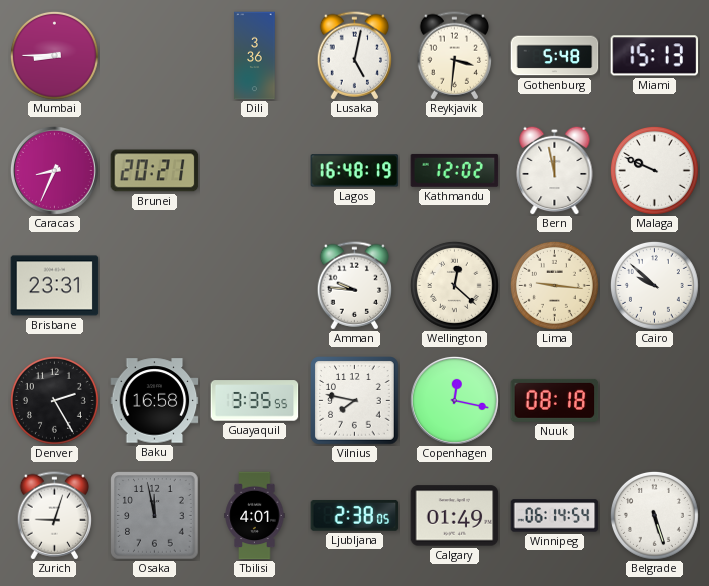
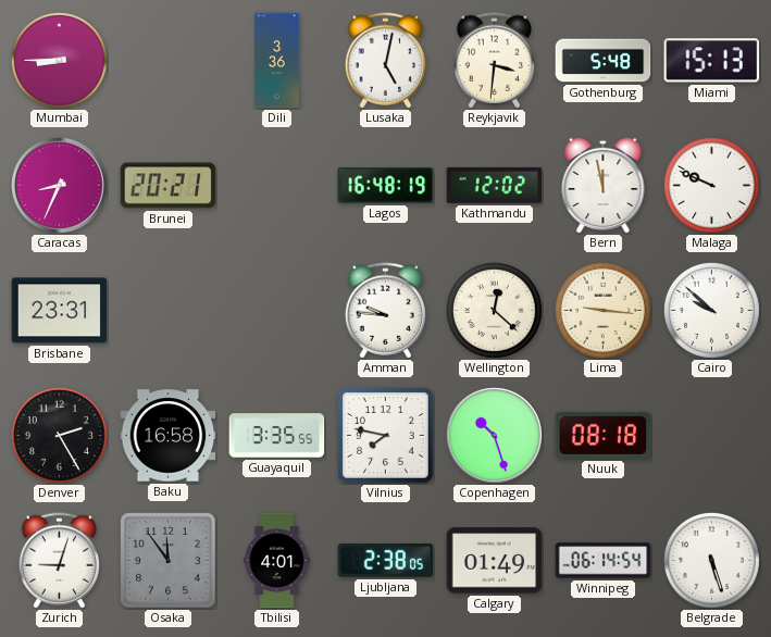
Copenhagen: 12:17 -> 10:27
Osaka: 11:58 -> 11:54
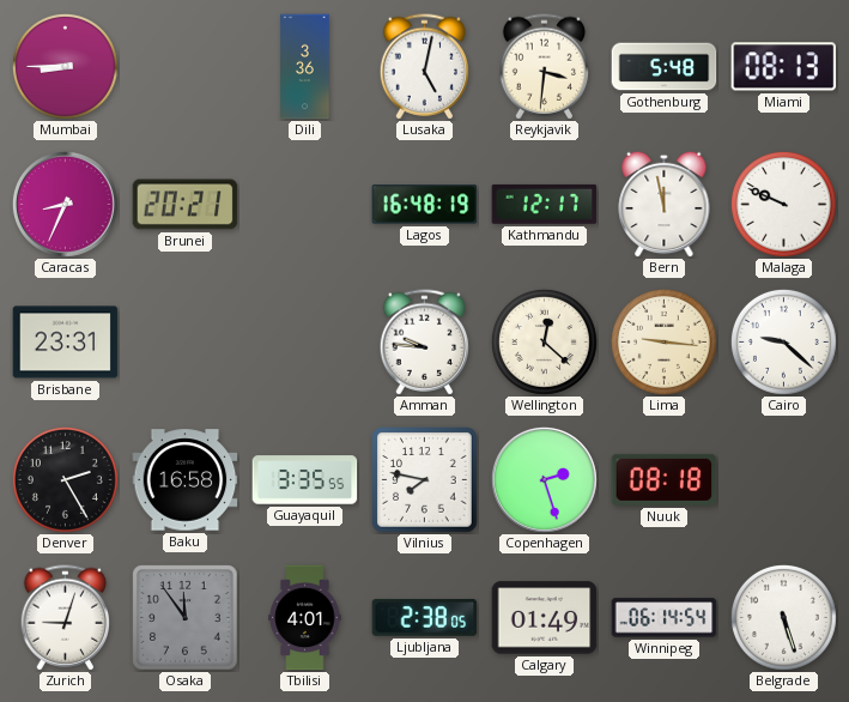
Miami: 15:13 -> 08:13
Kathmandu: 12:02 -> 12:17
Cairo: 9:52 -> 9:22
Copenhagen: 10:27 -> 2:27
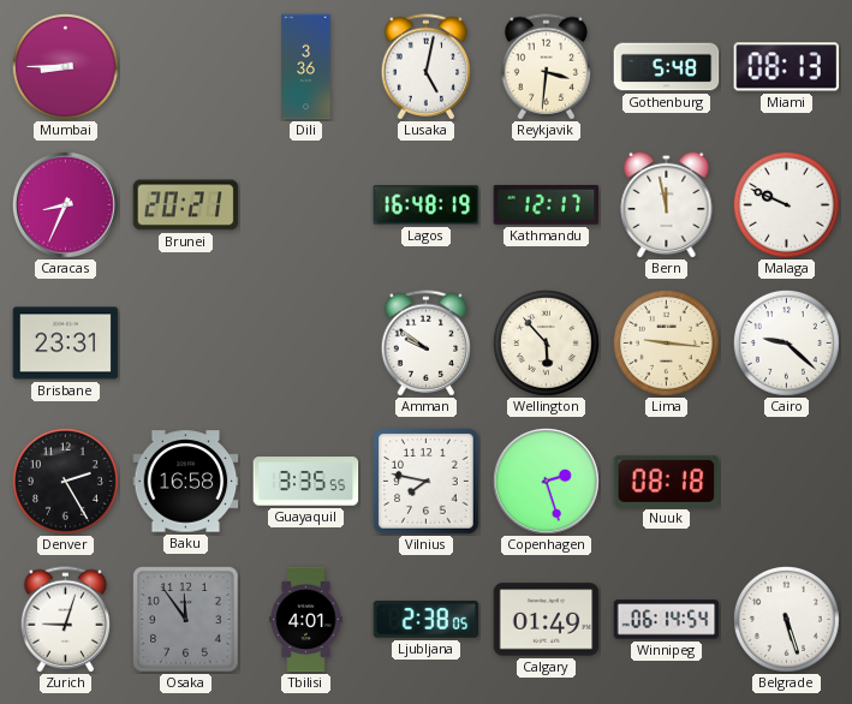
Amman: 9:46 -> 9:51
Wellington: 12:22 -> 5:53
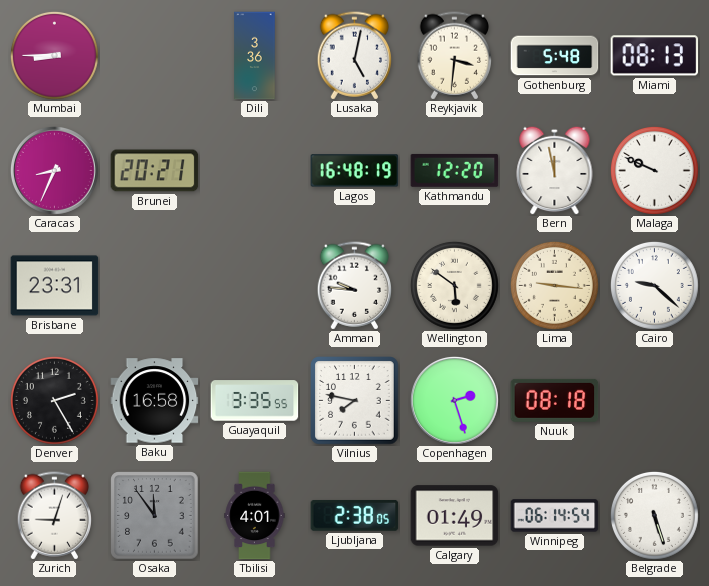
Kathmandu: 12:17 -> 12:20
Amman: 9:51 -> 9:46
Wellington: 5:53 -> 5:51
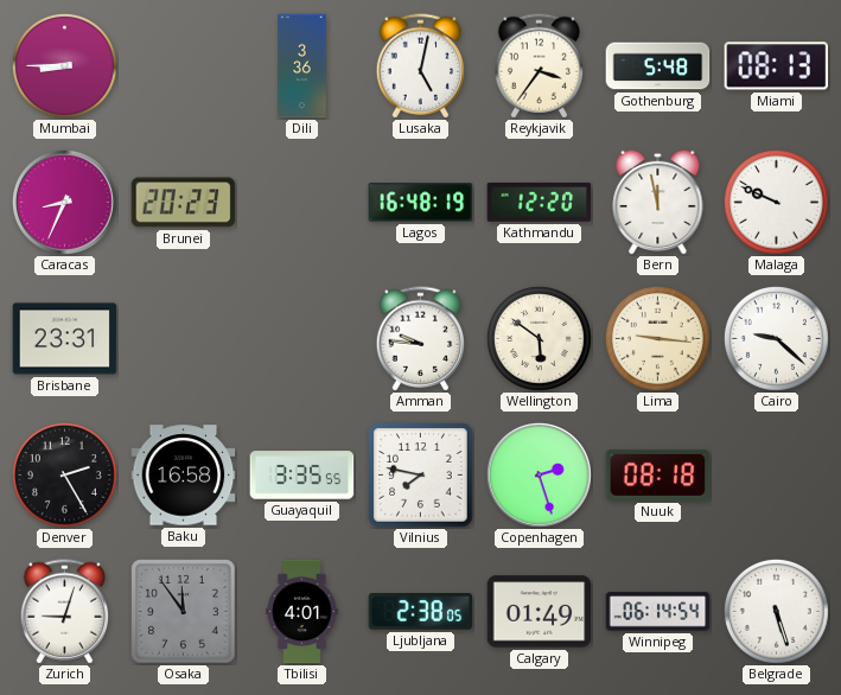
Reykjavik: 3:31 -> 3:36
Brunei: 20:21 -> 20:23
